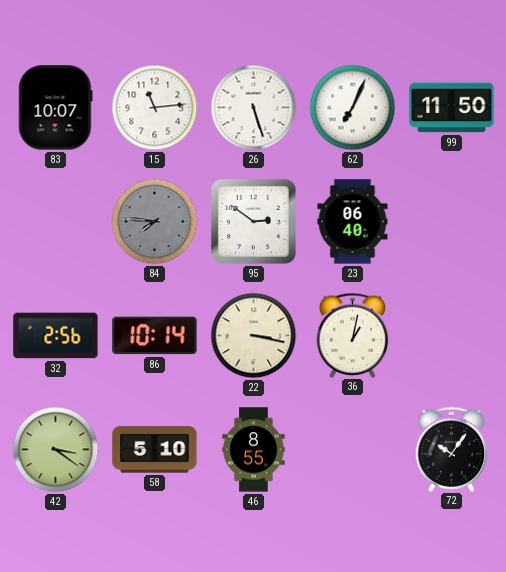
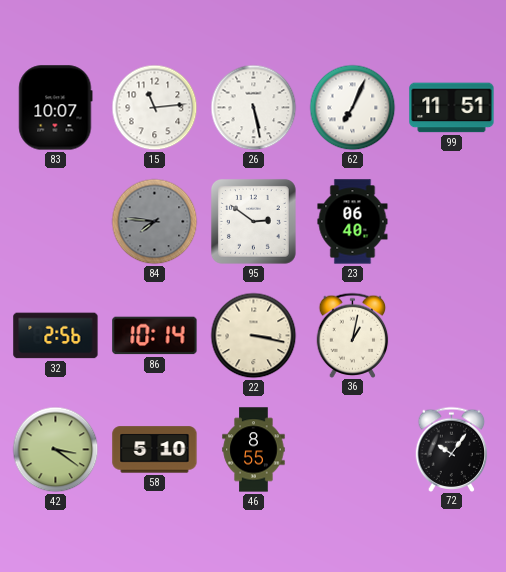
26: 5:27 -> 5:28
99: 11:50 -> 11:51
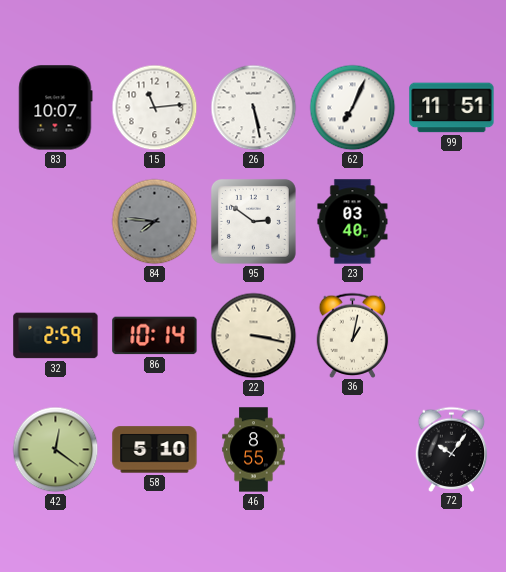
23: 06:40 -> 03:40
32: 2:56 -> 2:59
42: 3:21 -> 12:21
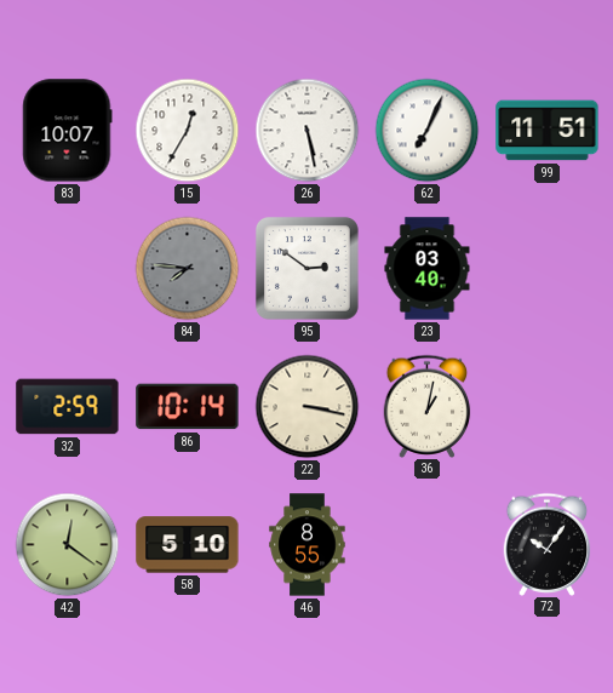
15: 11:14 -> 12:35
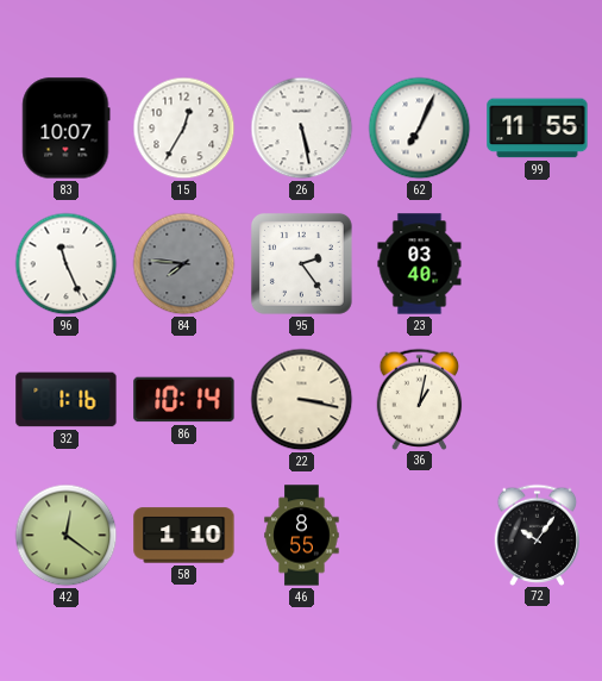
99: 11:51 -> 11:55
96: none -> 11:26
95: 2:51 -> 2:24
32: 2:59 -> 1:16
58: 5:10 -> 1:10
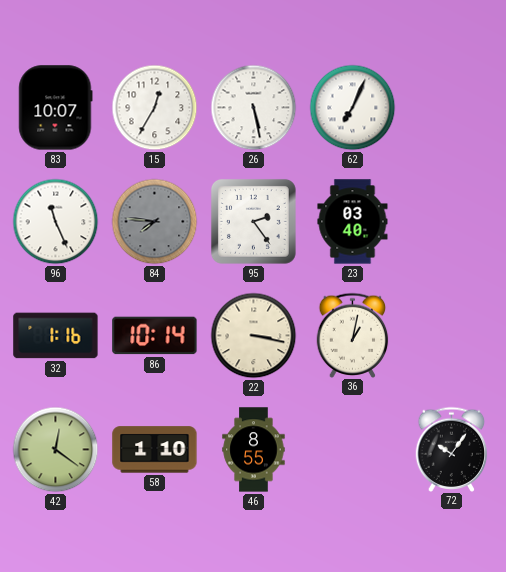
99: 11:55 -> none
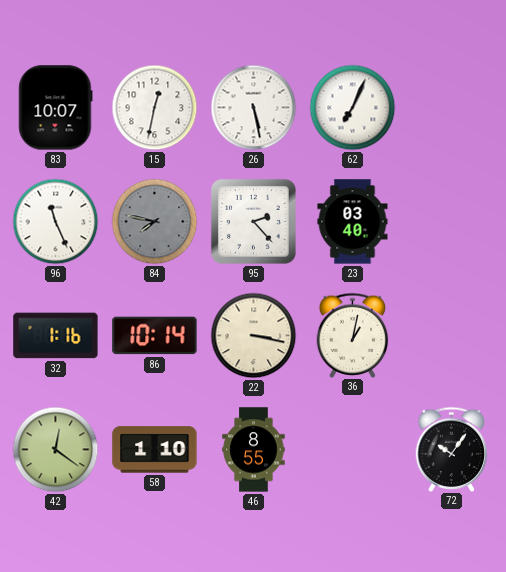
15: 12:35 -> 12:32
84: 7:46 -> 7:47
95: 2:24 -> 2:23
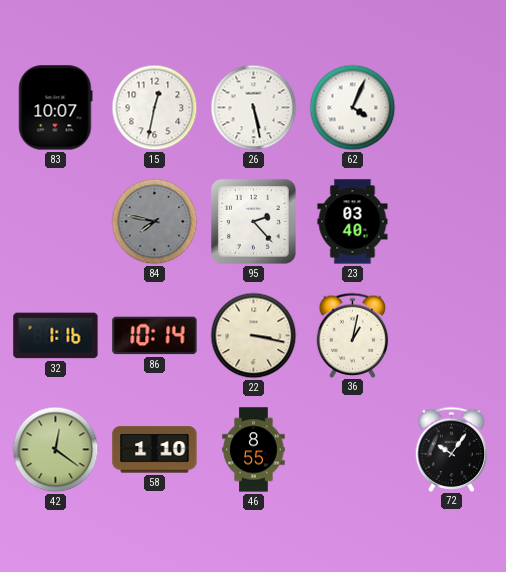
62: 7:04 -> 4:04
96: 11:26 -> none
